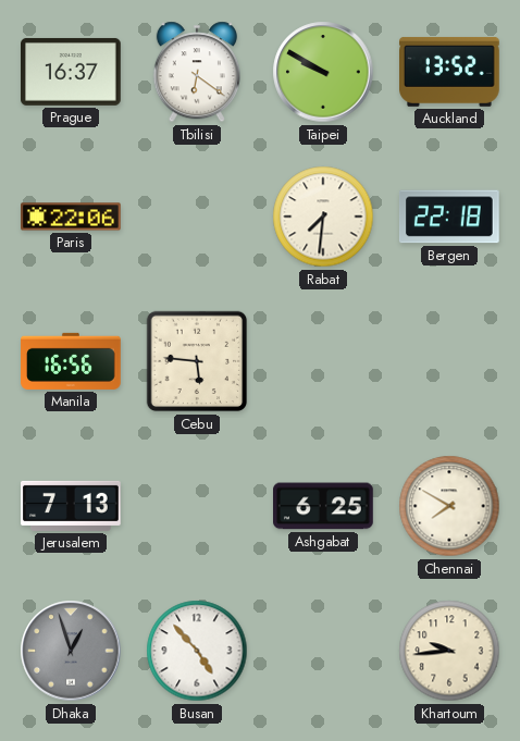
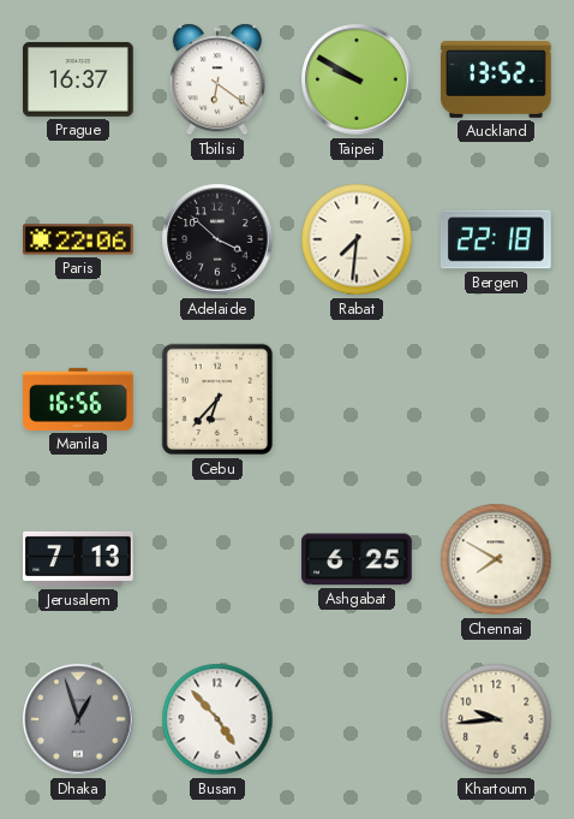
Adelaide: none -> 3:52
Cebu: 5:46 -> 6:37
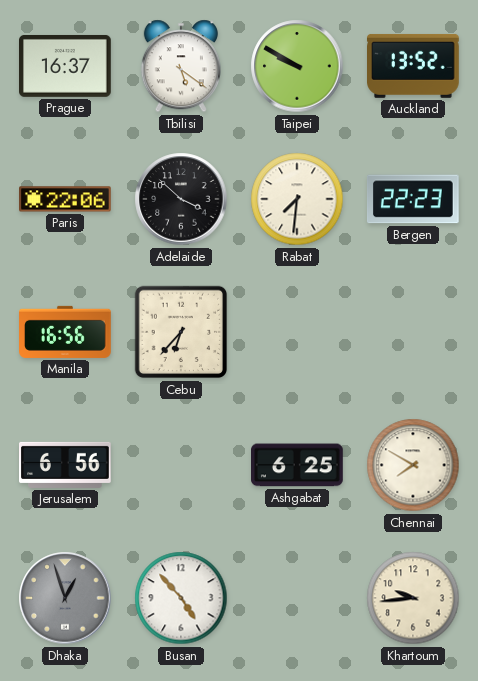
Tbilisi: 6:21 -> 5:21
Bergen: 22:18 -> 22:23
Jerusalem: 7:13 -> 6:56
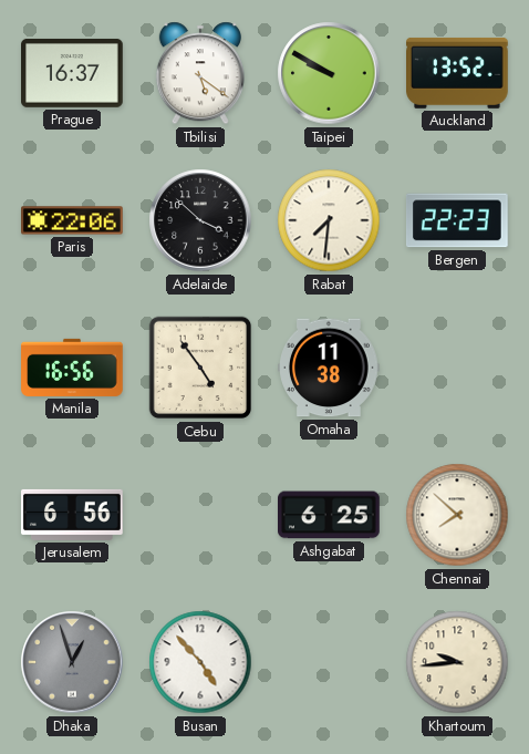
Cebu: 6:37 -> 4:54
Omaha: none -> 11:38
Chennai: 7:50 -> 7:52
